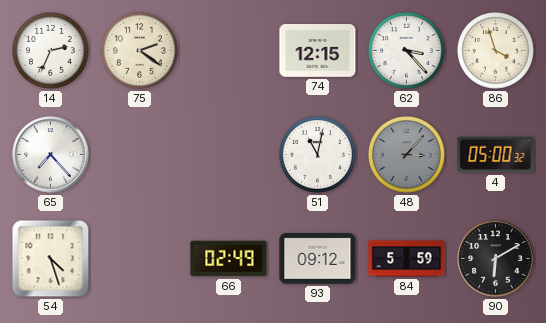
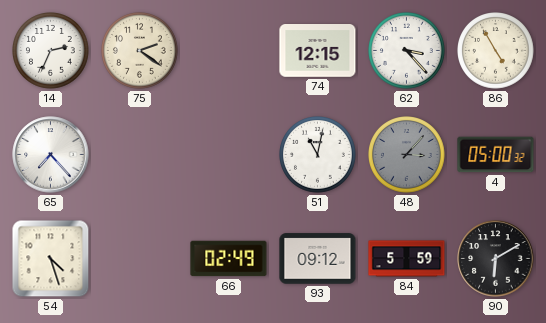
86: 3:57 -> 4:55
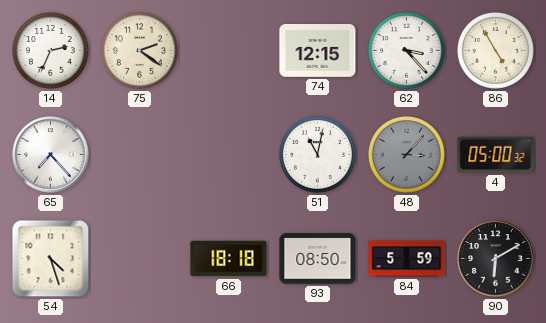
66: 02:49 -> 18:18
93: 09:12 -> 08:50
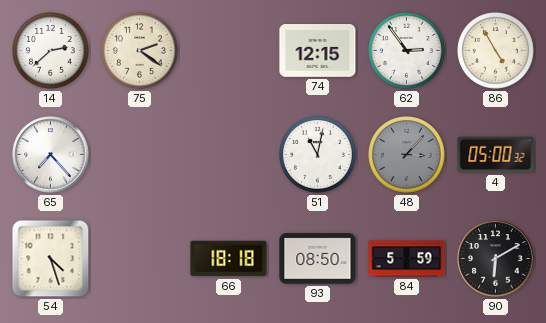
14: 2:34 -> 2:38
62: 3:23 -> 2:54
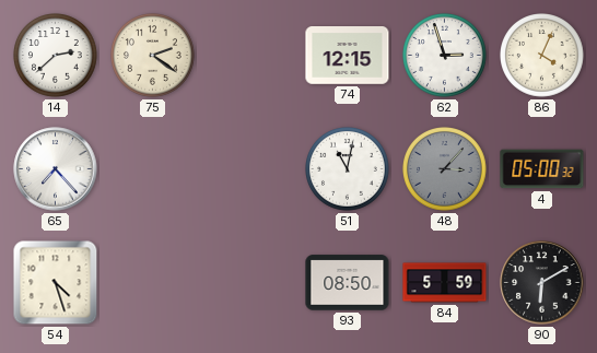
62: 2:54 -> 2:57
86: 4:55 -> 4:04
66: 18:18 -> none
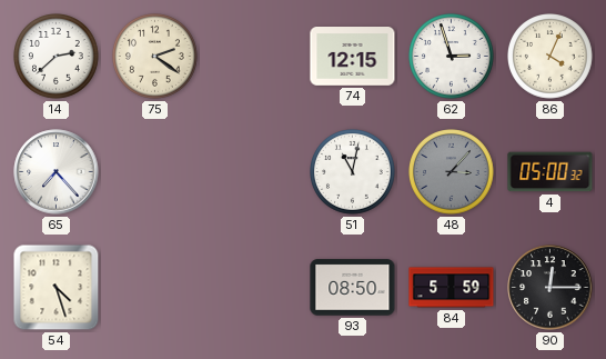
90: 6:10 -> 12:15
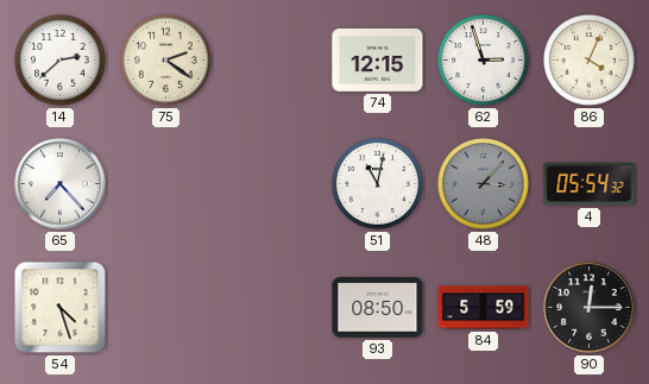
4: 05:00 -> 05:54
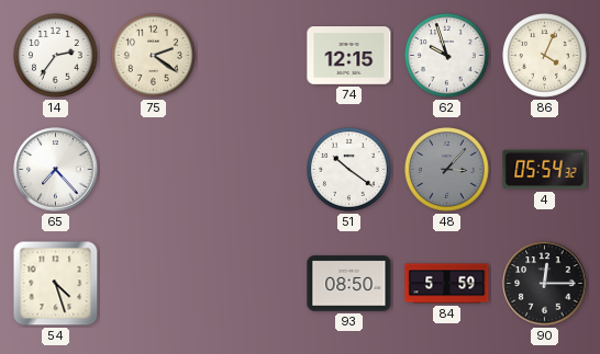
14: 2:38 -> 2:36
62: 2:57 -> 9:57
51: 11:02 -> 10:21
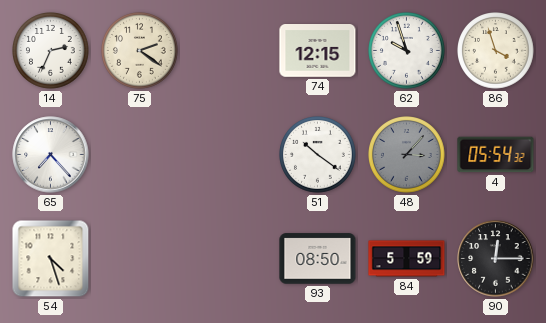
14: 2:36 -> 2:34
86: 4:04 -> 3:57
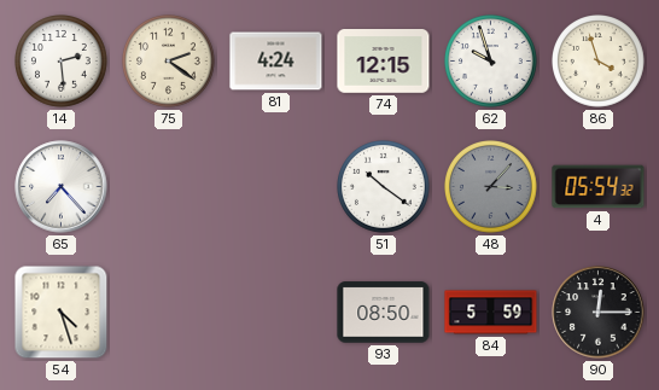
14: 2:34 -> 2:29
81: none -> 4:24
